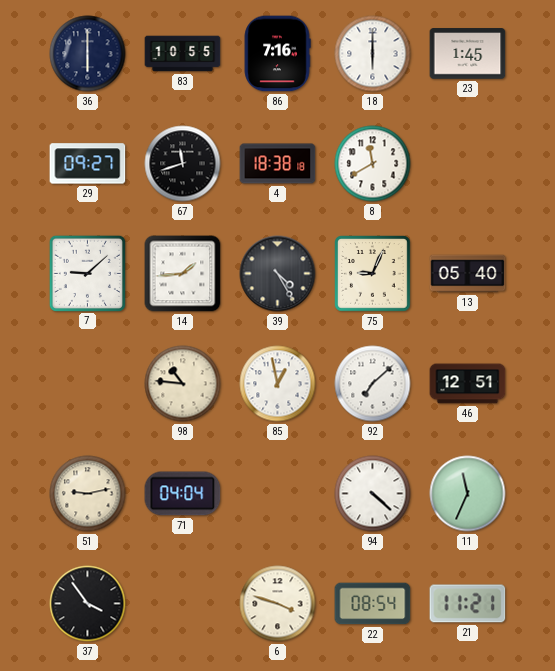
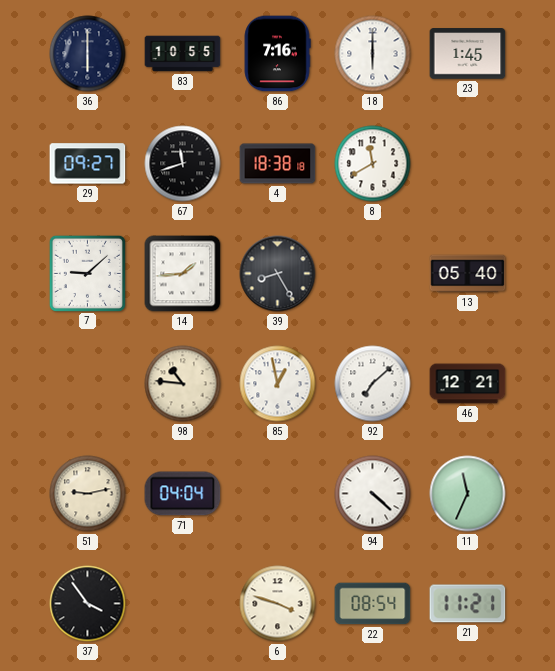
39: 4:25 -> 8:25
75: 9:04 -> none
46: 12:51 -> 12:21
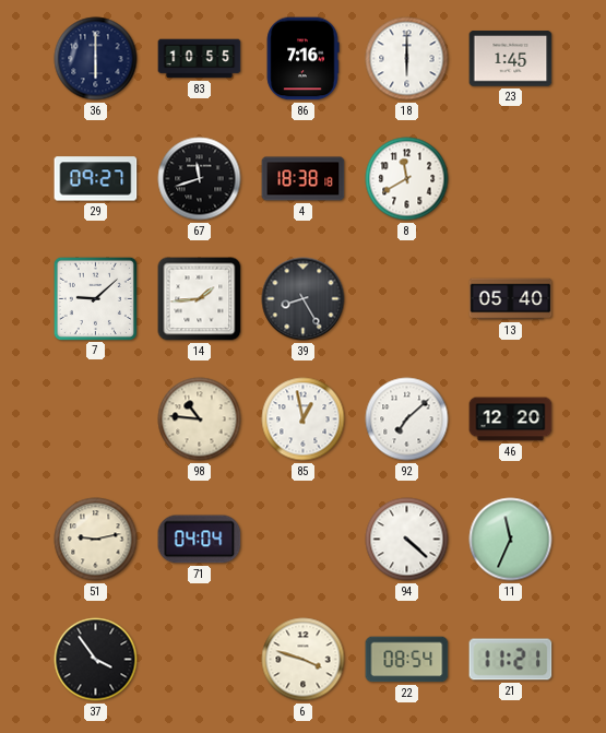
46: 12:21 -> 12:20
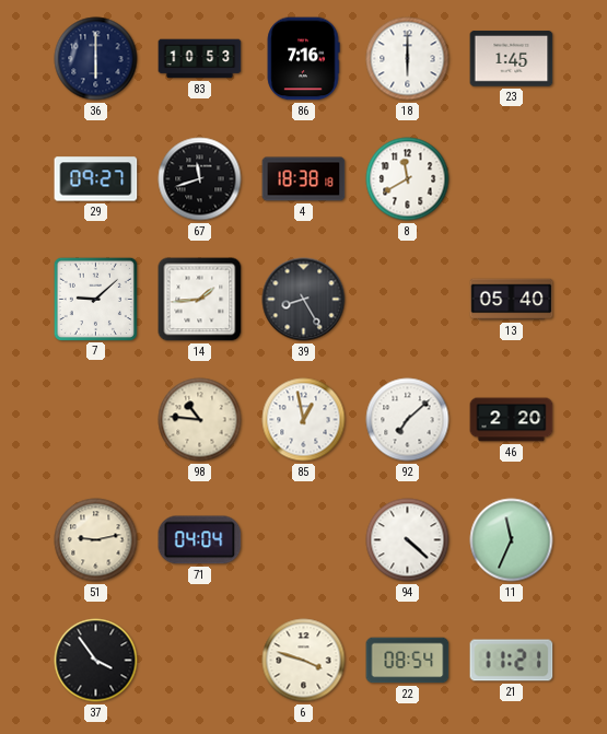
83: 10:55 -> 10:53
46: 12:20 -> 2:20
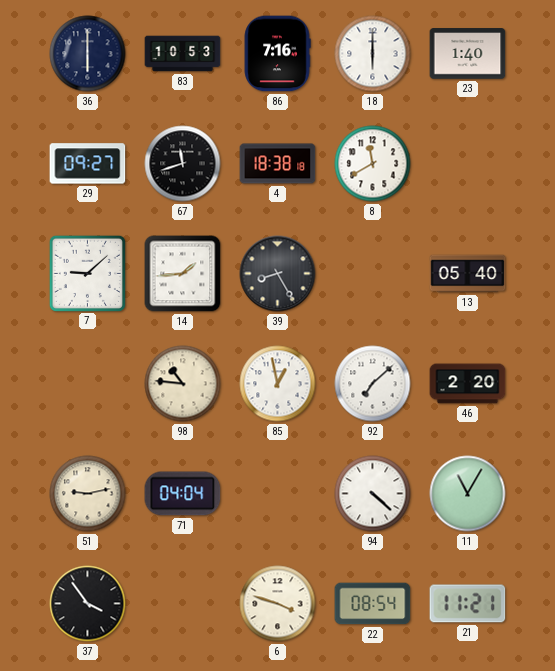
23: 1:45 -> 1:40
11: 11:34 -> 11:05
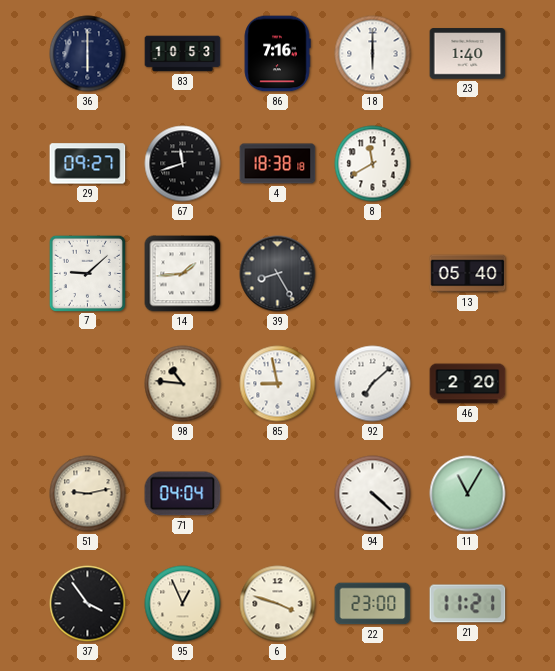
85: 12:58 -> 8:58
95: none -> 12:56
22: 08:54 -> 23:00
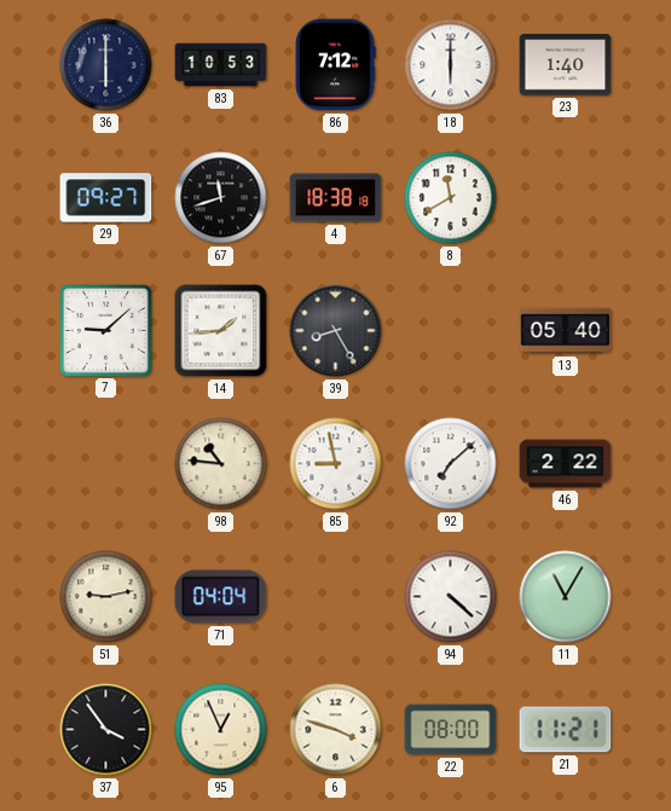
86: 7:16 -> 7:12
46: 2:20 -> 2:22
22: 23:00 -> 08:00
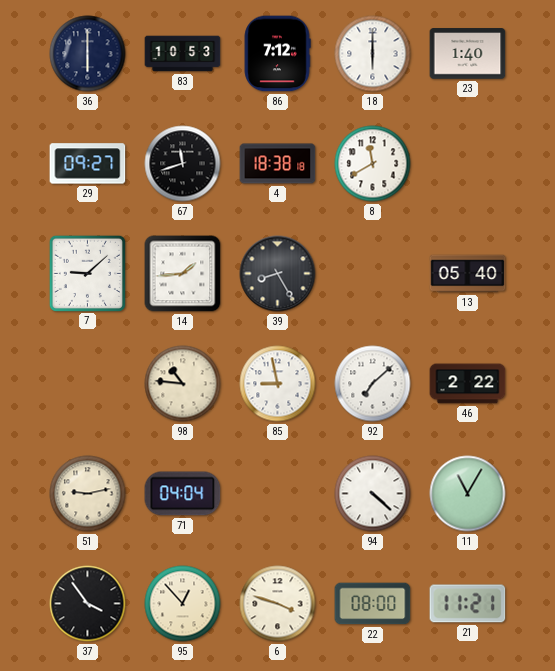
95: 12:56 -> 12:53
